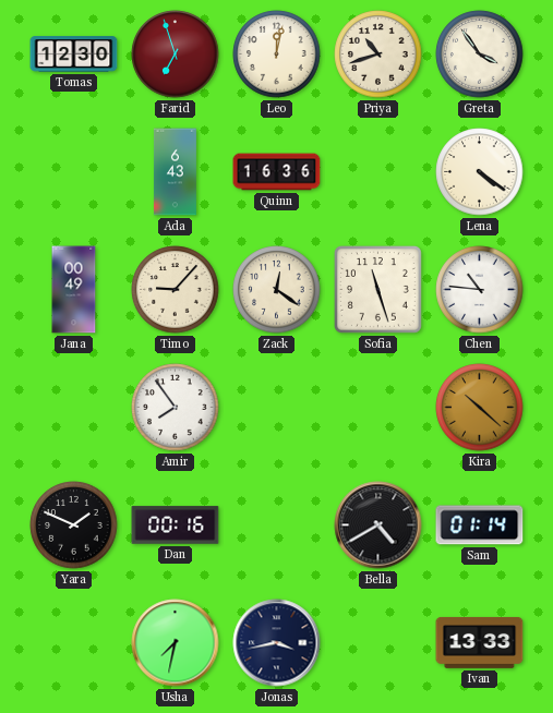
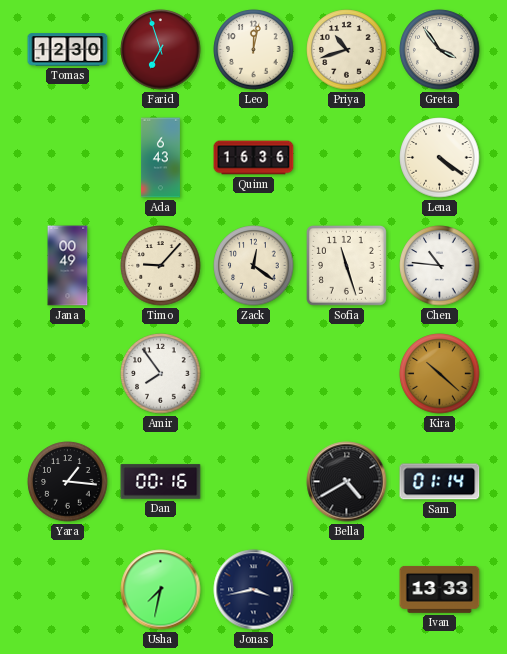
Yara: 1:49 -> 1:16
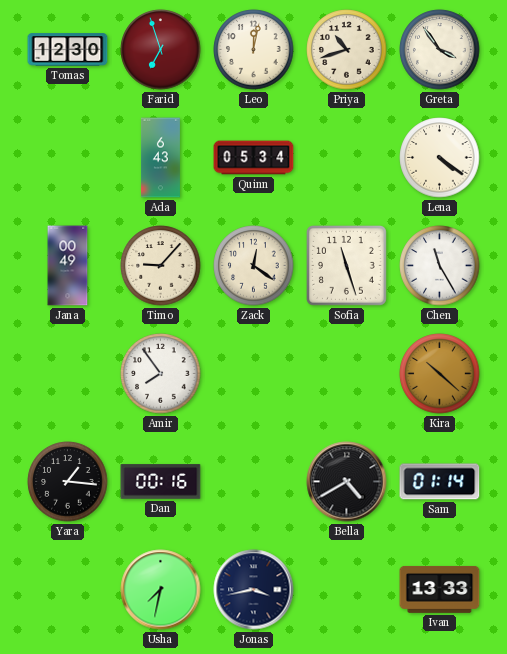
Quinn: 16:36 -> 05:34
Chen: 10:46 -> 11:25
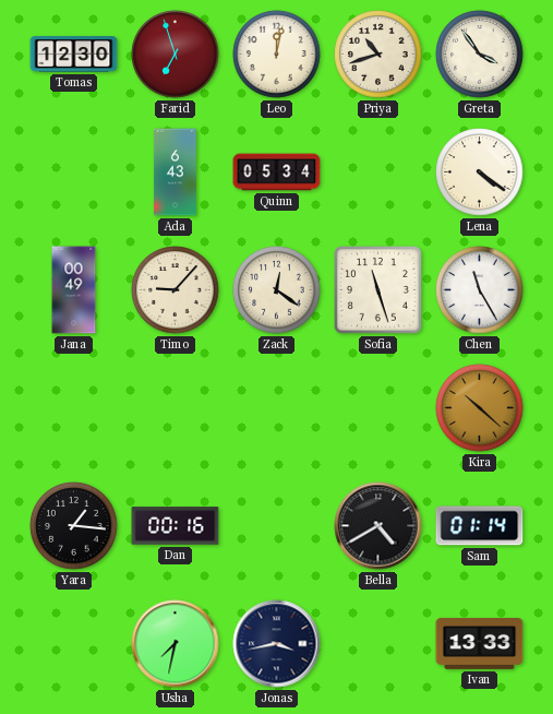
Amir: 7:54 -> none
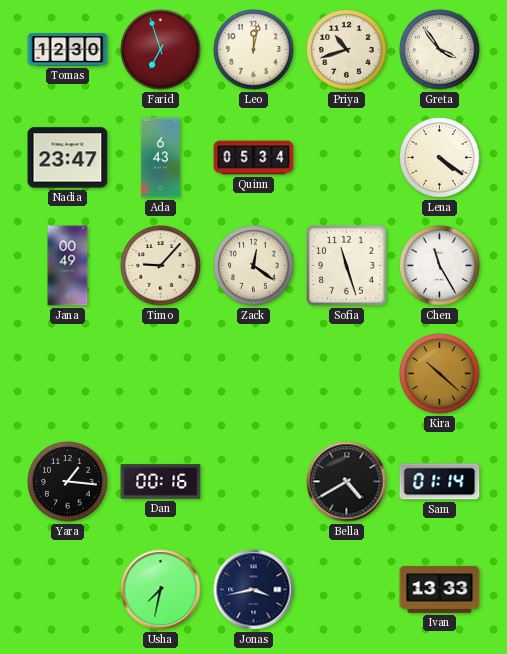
Nadia: none -> 23:47
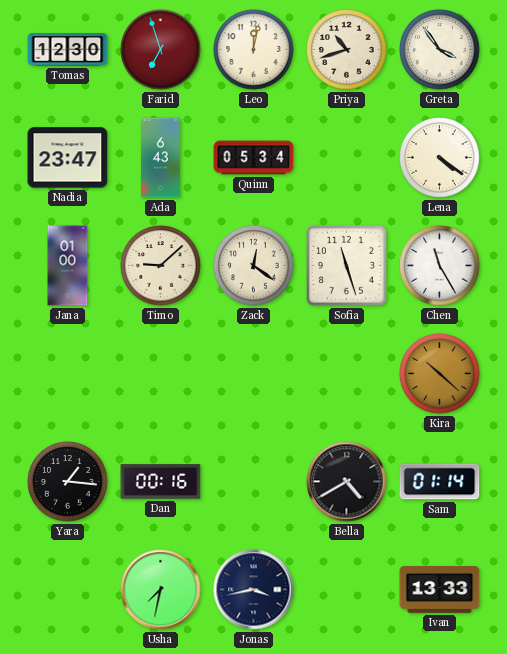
Jana: 00:49 -> 01:00
Timo: 9:07 -> 9:08
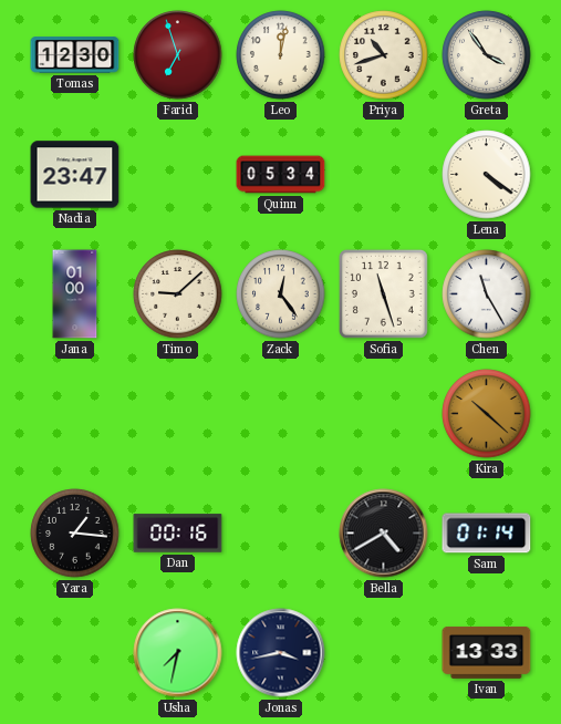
Ada: 6:43 -> none
Zack: 12:21 -> 12:24
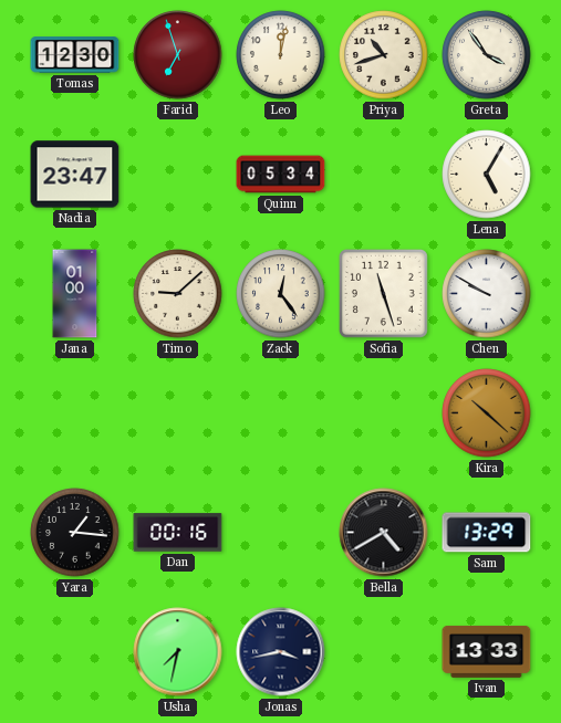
Lena: 4:21 -> 5:05
Chen: 11:25 -> 9:50
Sam: 01:14 -> 13:29
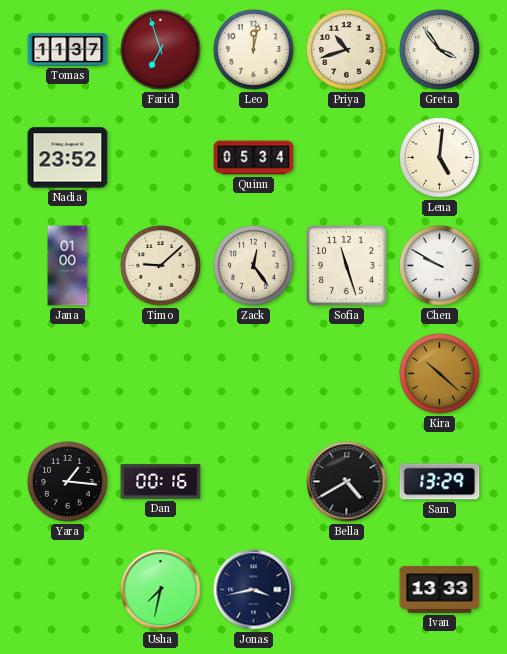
Tomas: 12:30 -> 11:37
Nadia: 23:47 -> 23:52
Lena: 5:05 -> 5:01
